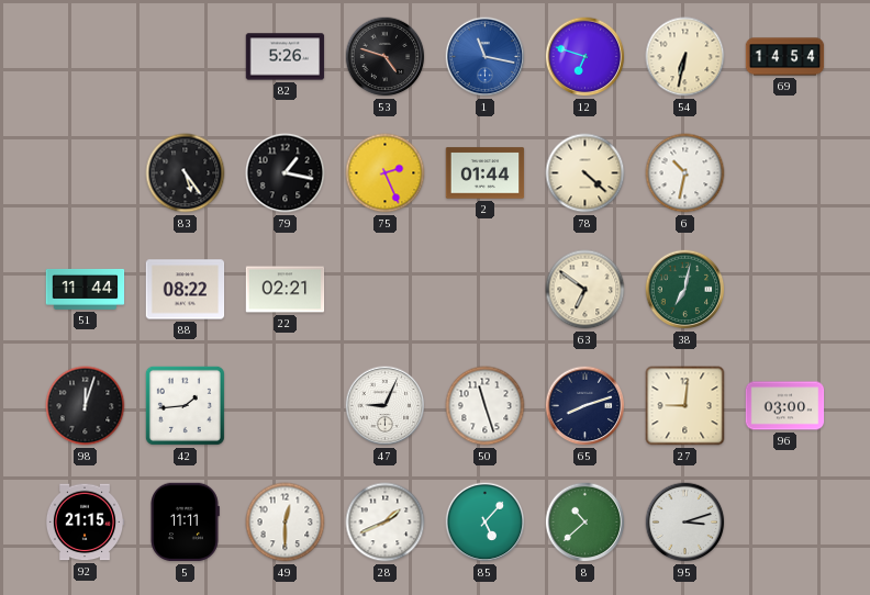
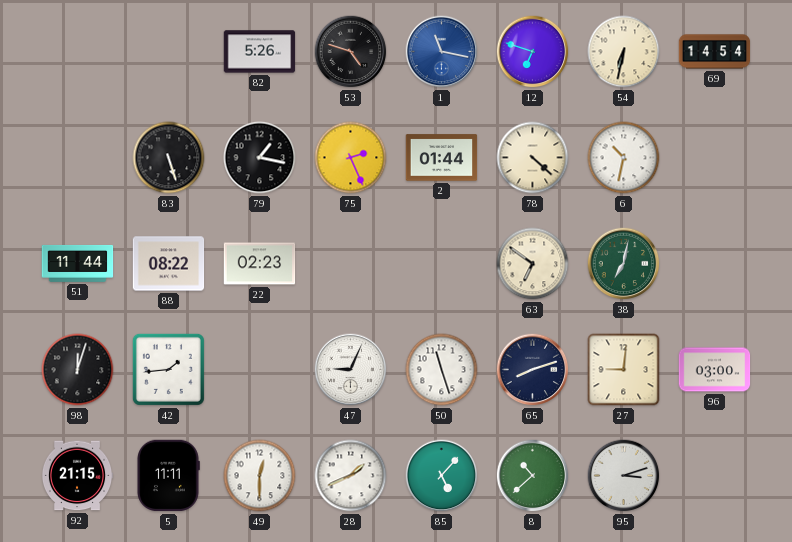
83: 5:24 -> 5:27
22: 02:21 -> 02:23
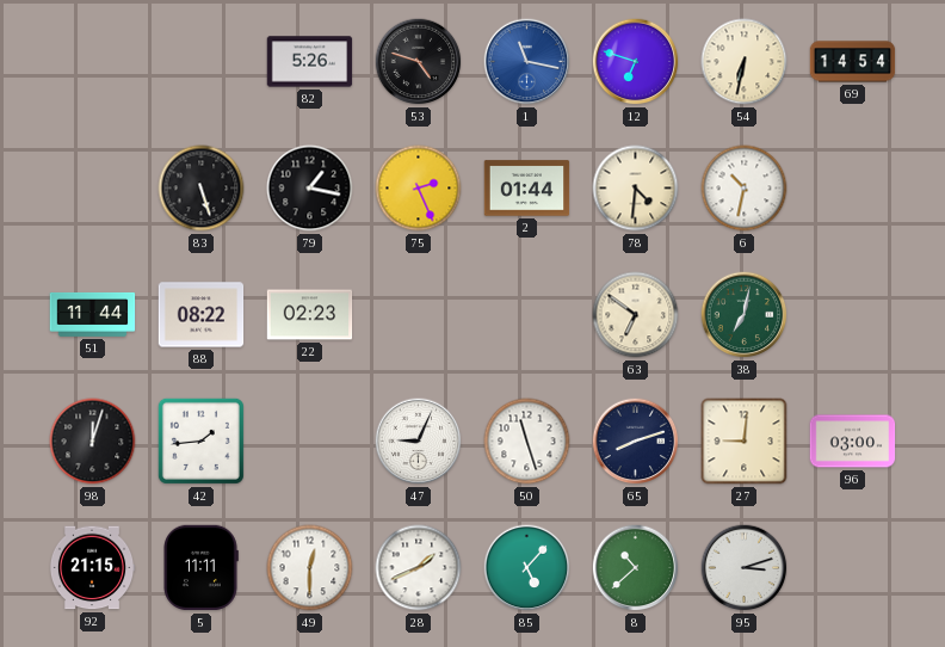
78: 4:22 -> 4:31
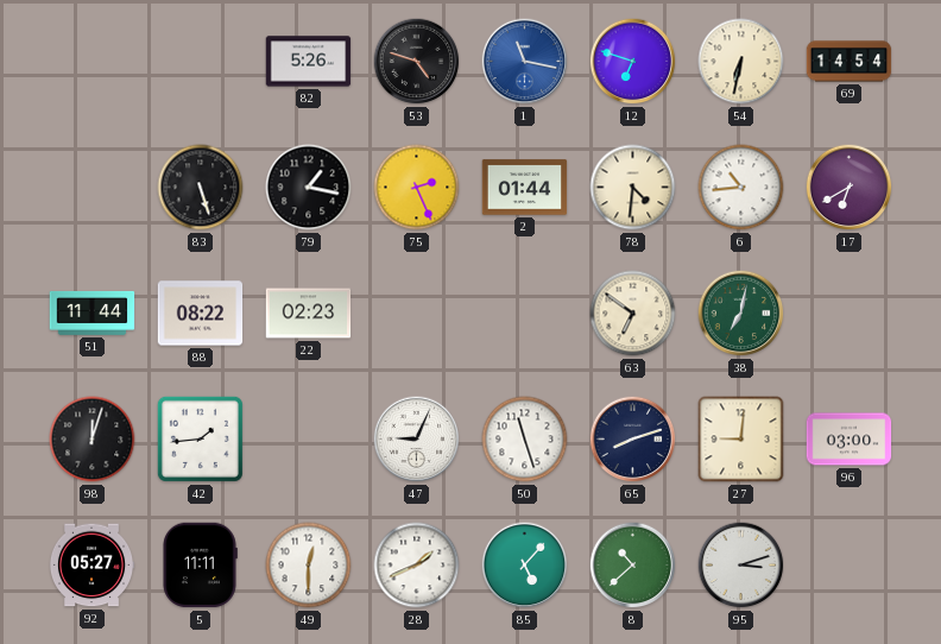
6: 10:32 -> 10:44
17: none -> 6:40
92: 21:15 -> 05:27
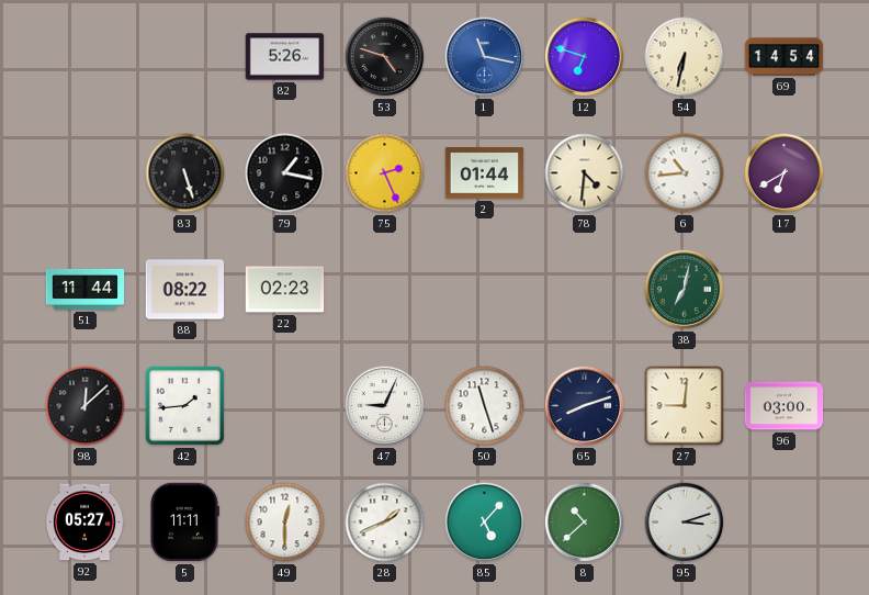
63: 6:51 -> none
98: 12:03 -> 12:08
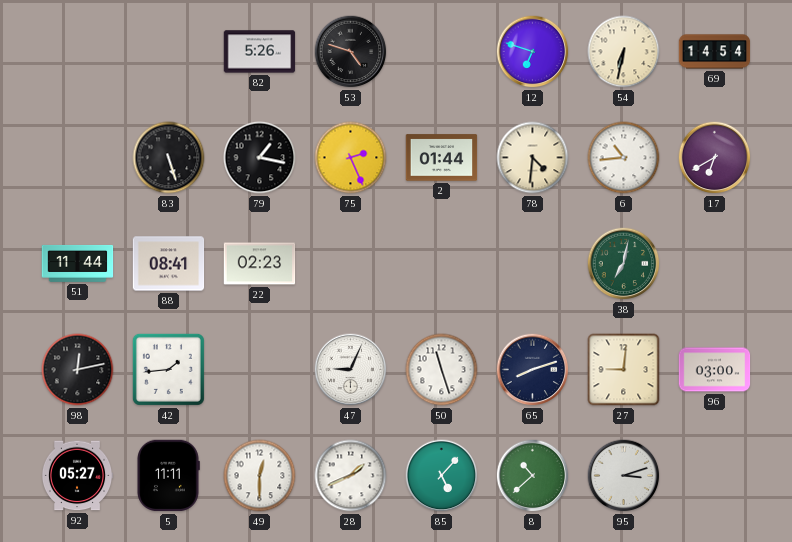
1: 11:17 -> none
88: 08:22 -> 08:41
98: 12:08 -> 12:13
